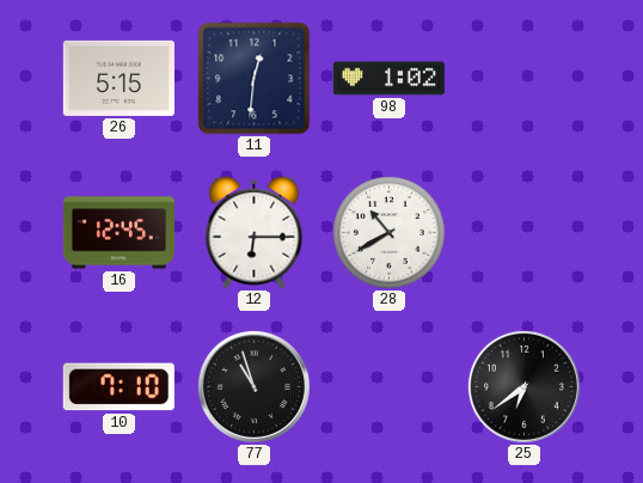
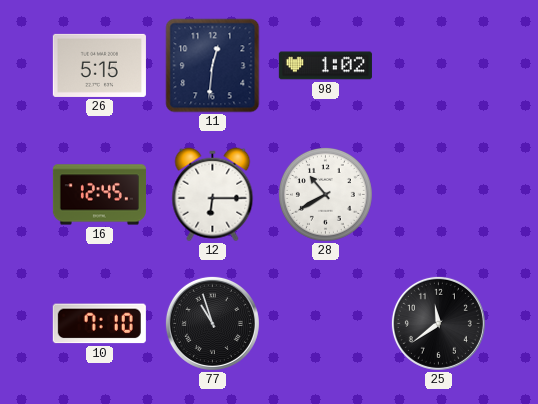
25: 6:39 -> 11:39
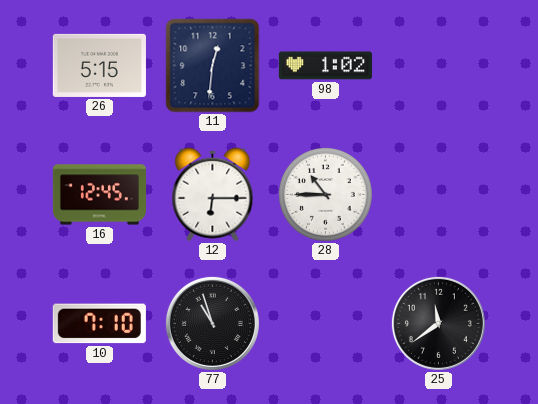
28: 10:40 -> 10:45
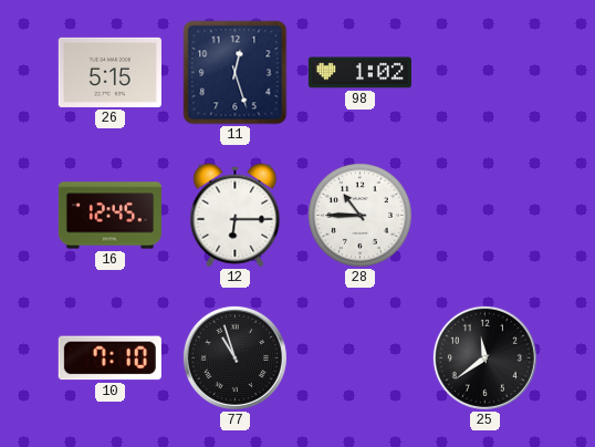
11: 12:31 -> 12:27
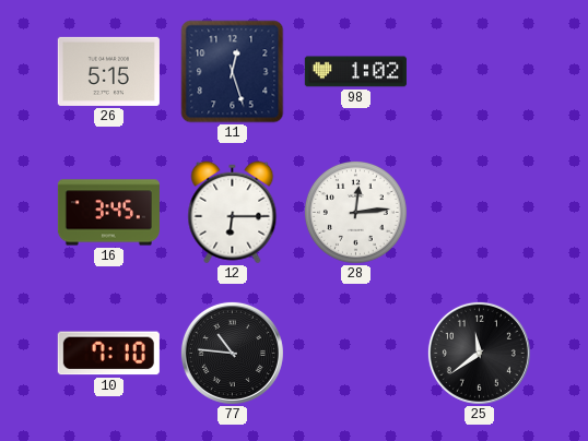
16: 12:45 -> 3:45
28: 10:45 -> 12:14
77: 10:57 -> 10:46
